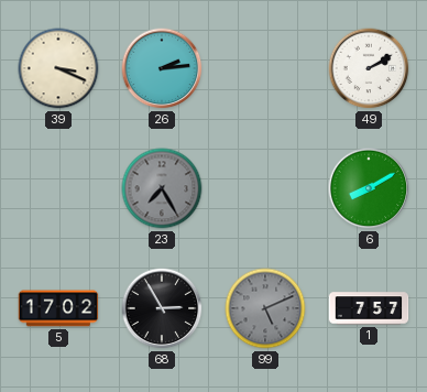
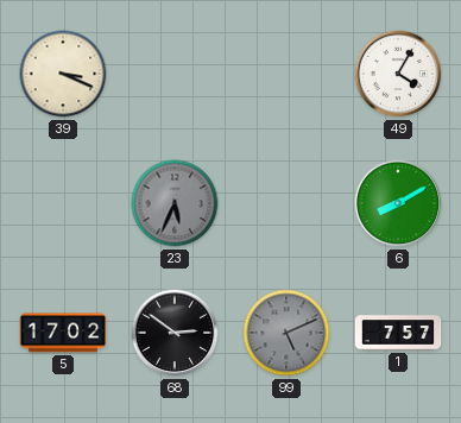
26: 2:14 -> none
49: 2:10 -> 4:05
23: 7:25 -> 5:34
68: 2:55 -> 2:51
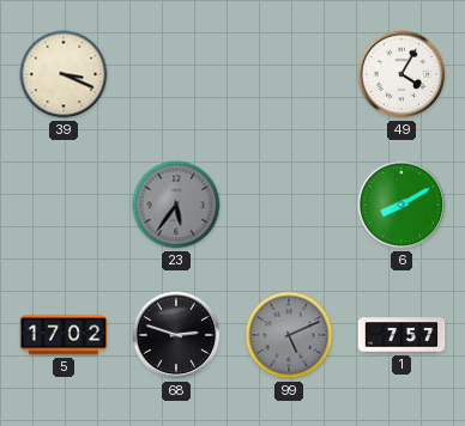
23: 5:34 -> 5:36
68: 2:51 -> 2:48
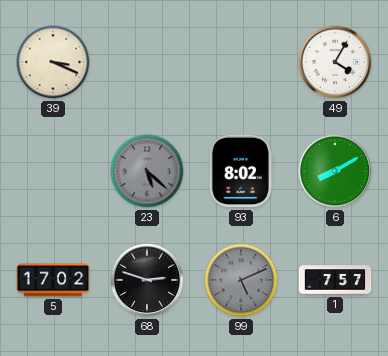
23: 5:36 -> 5:22
93: none -> 8:02
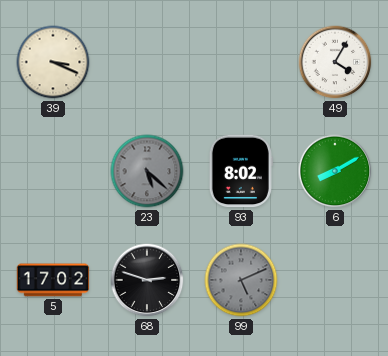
1: 7:57 -> none
